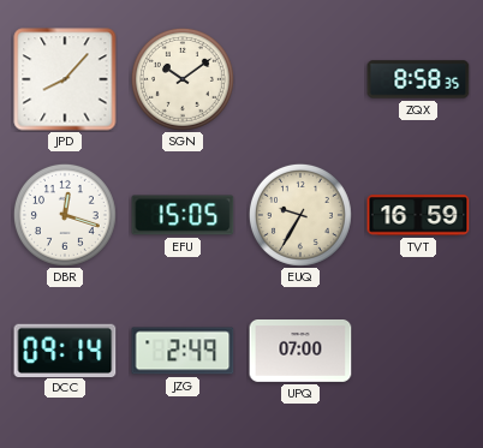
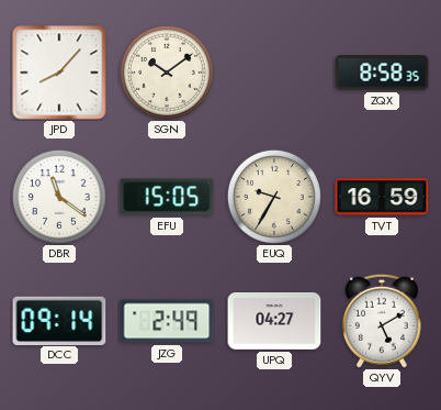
DBR: 12:18 -> 11:21
UPQ: 07:00 -> 04:27
QYV: none -> 5:10
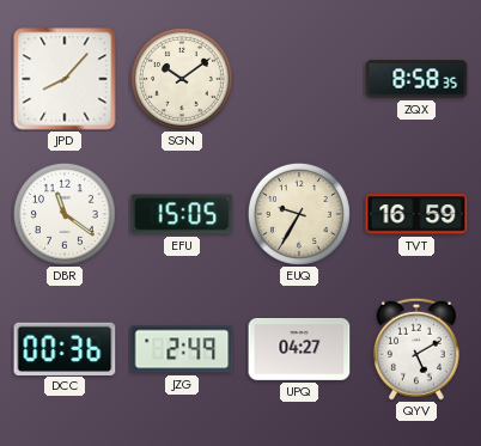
DCC: 09:14 -> 00:36
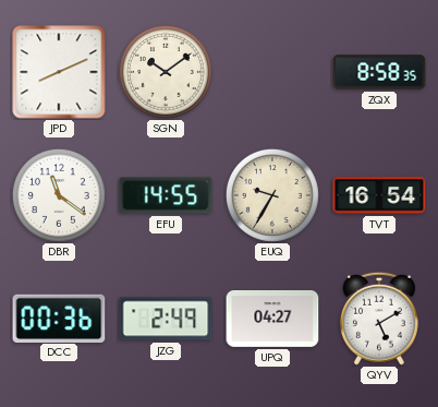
JPD: 8:07 -> 8:11
EFU: 15:05 -> 14:55
TVT: 16:59 -> 16:54
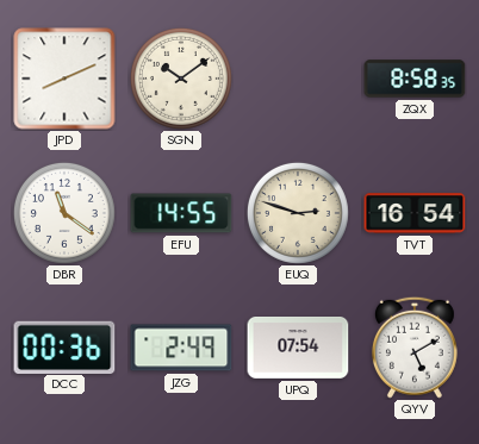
EUQ: 9:35 -> 2:48
UPQ: 04:27 -> 07:54
